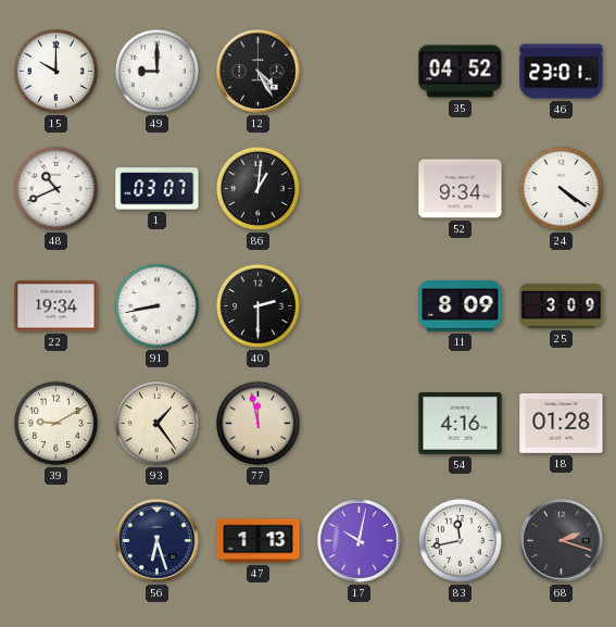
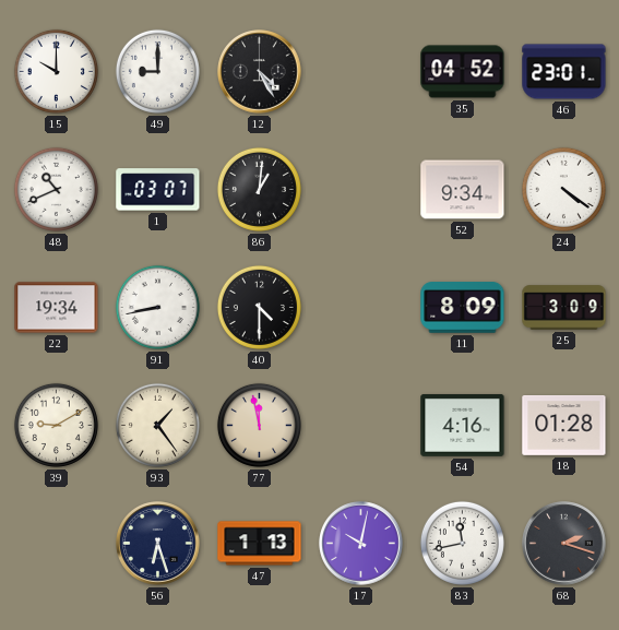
40: 2:30 -> 4:30
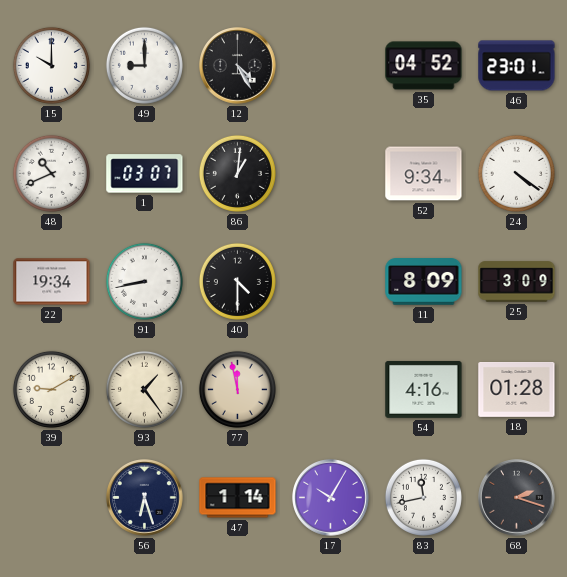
47: 1:13 -> 1:14
17: 10:02 -> 10:05
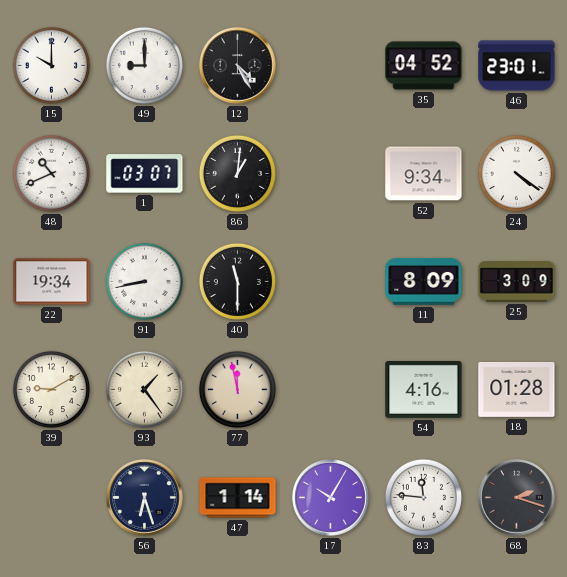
40: 4:30 -> 11:30
83: 11:43 -> 11:46
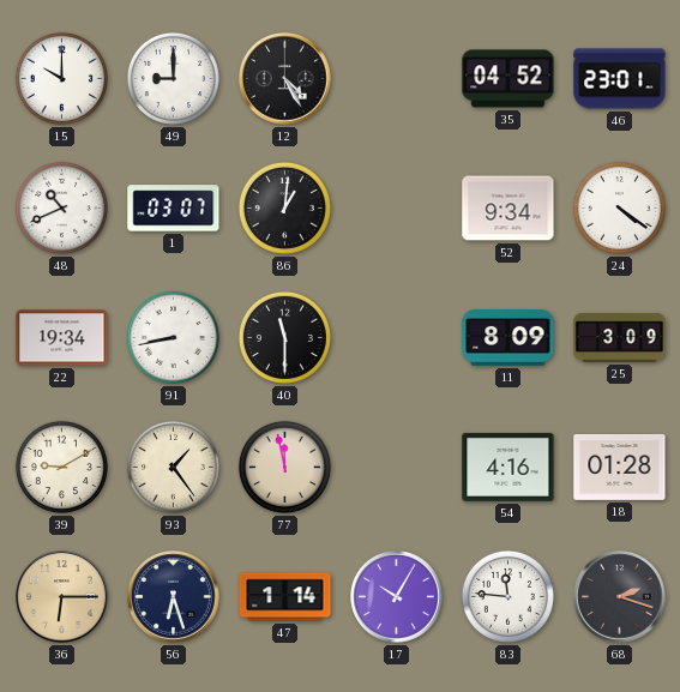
36: none -> 6:15
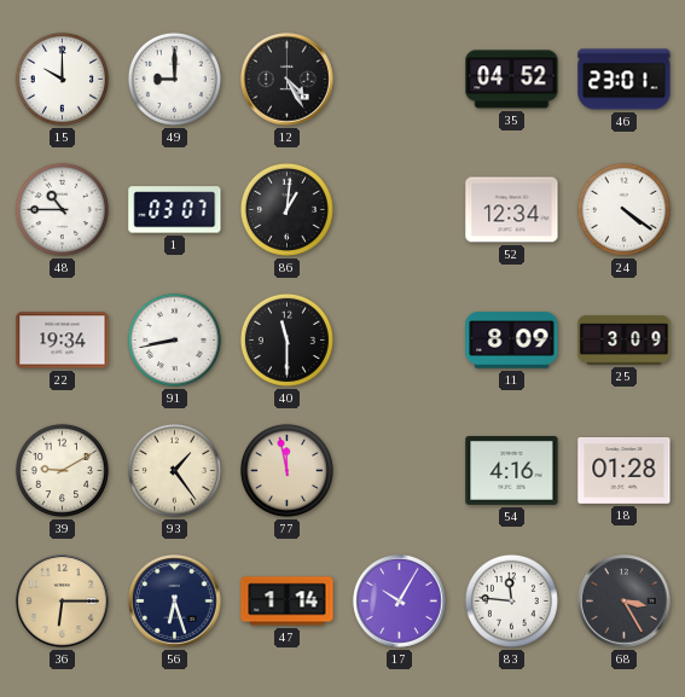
48: 10:41 -> 10:45
52: 9:34 -> 12:34
68: 2:18 -> 3:25
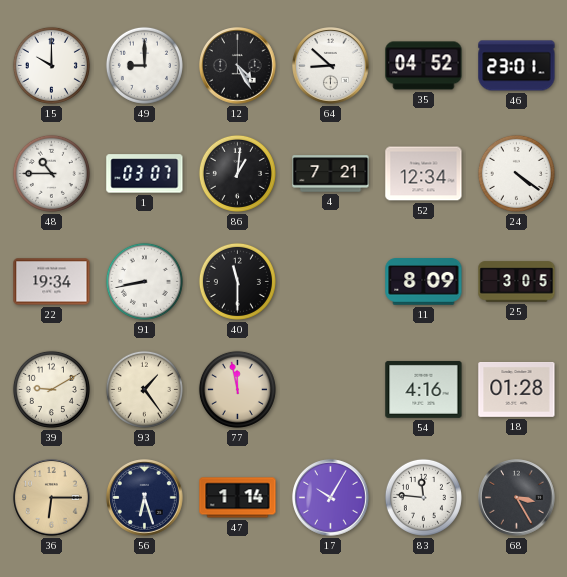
64: none -> 8:52
4: none -> 7:21
25: 3:09 -> 3:05
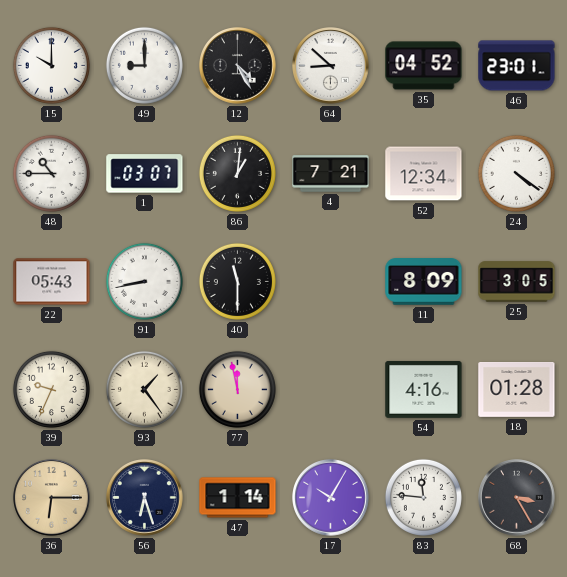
22: 19:34 -> 05:43
39: 9:10 -> 9:34
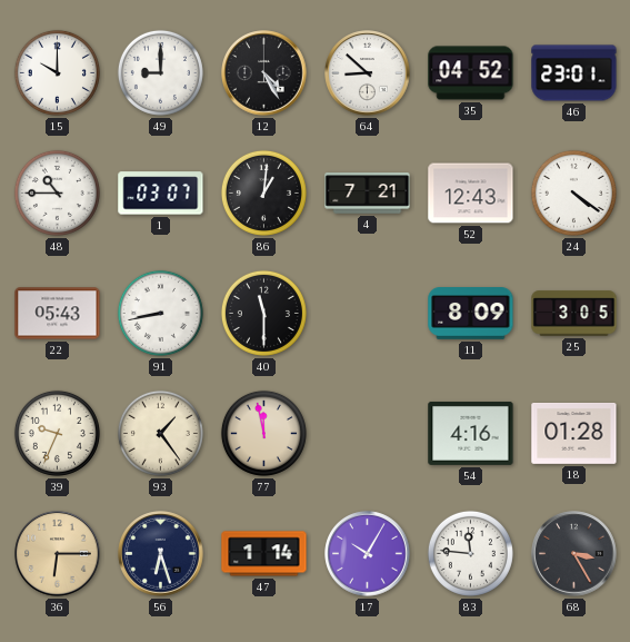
52: 12:34 -> 12:43
